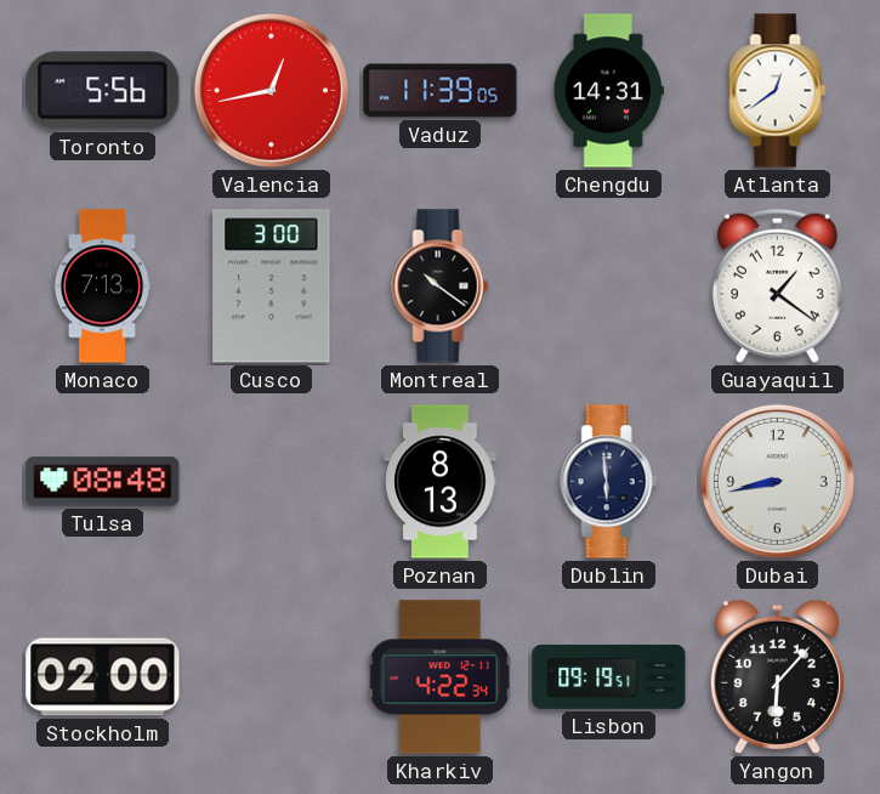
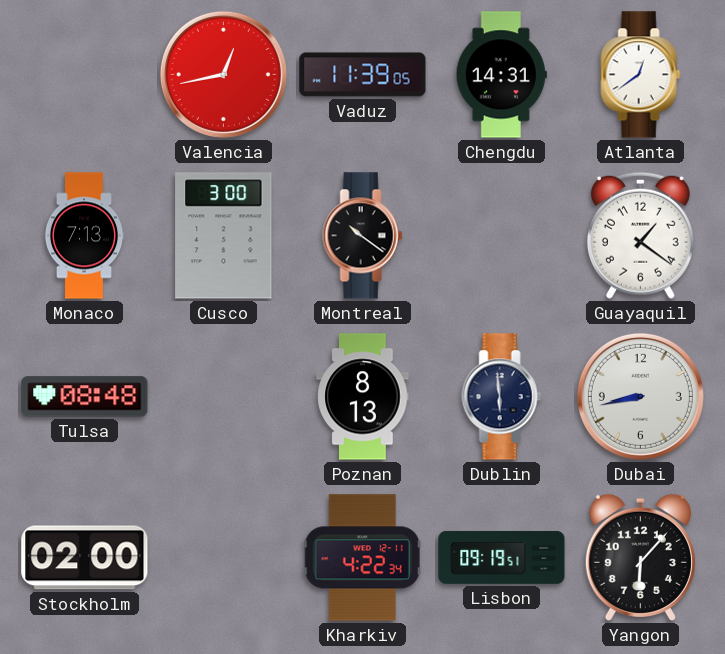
Toronto: 5:56 -> none
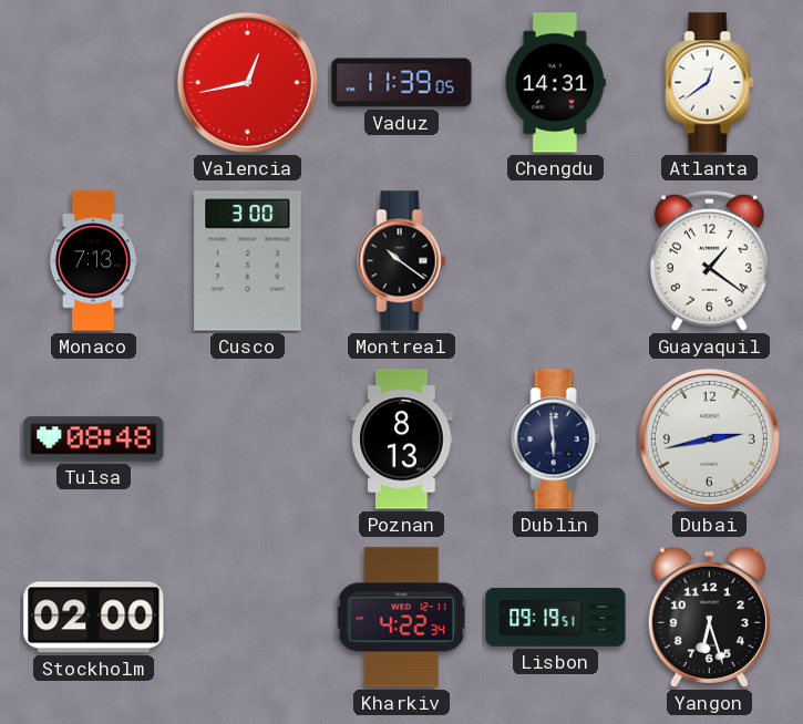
Dubai: 8:43 -> 2:43
Yangon: 6:07 -> 6:27
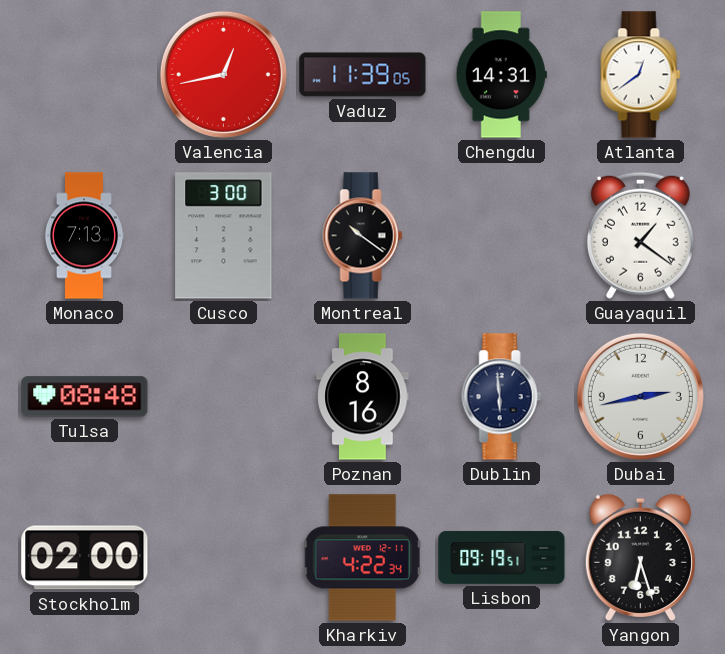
Poznan: 8:13 -> 8:16
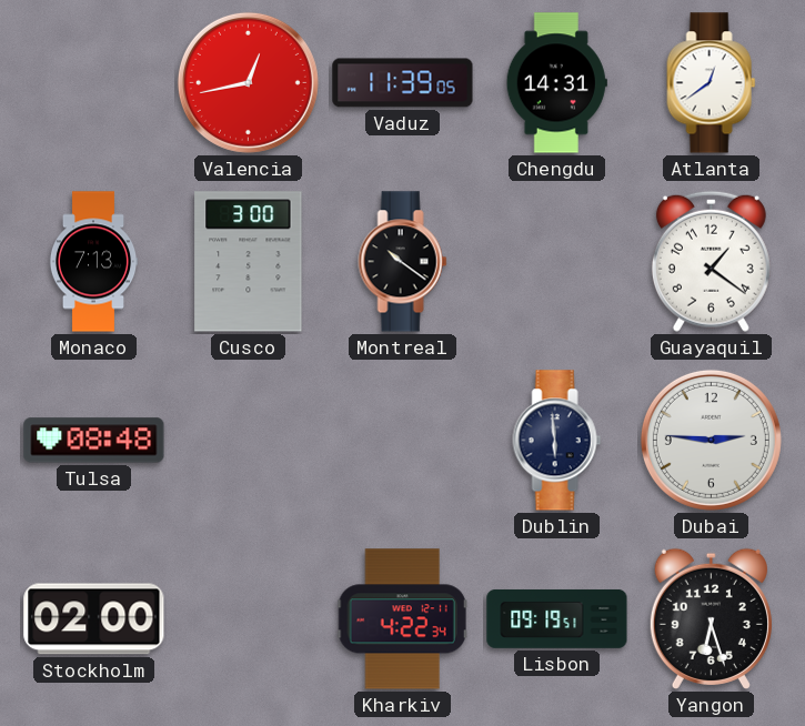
Poznan: 8:16 -> none
Dubai: 2:43 -> 2:46
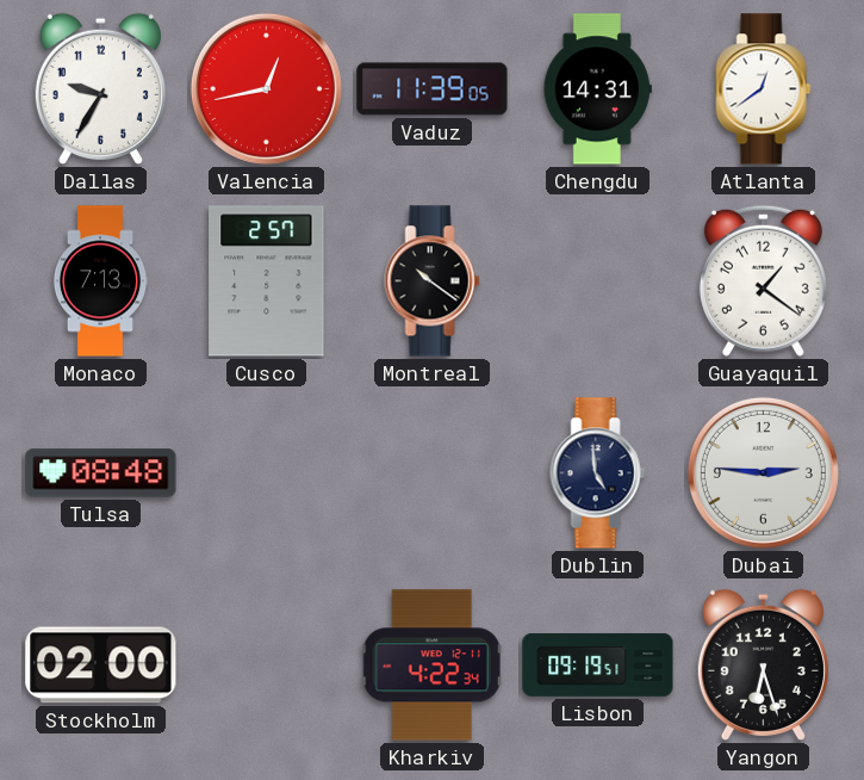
Dallas: none -> 9:35
Cusco: 3:00 -> 2:57
Dublin: 5:59 -> 4:59
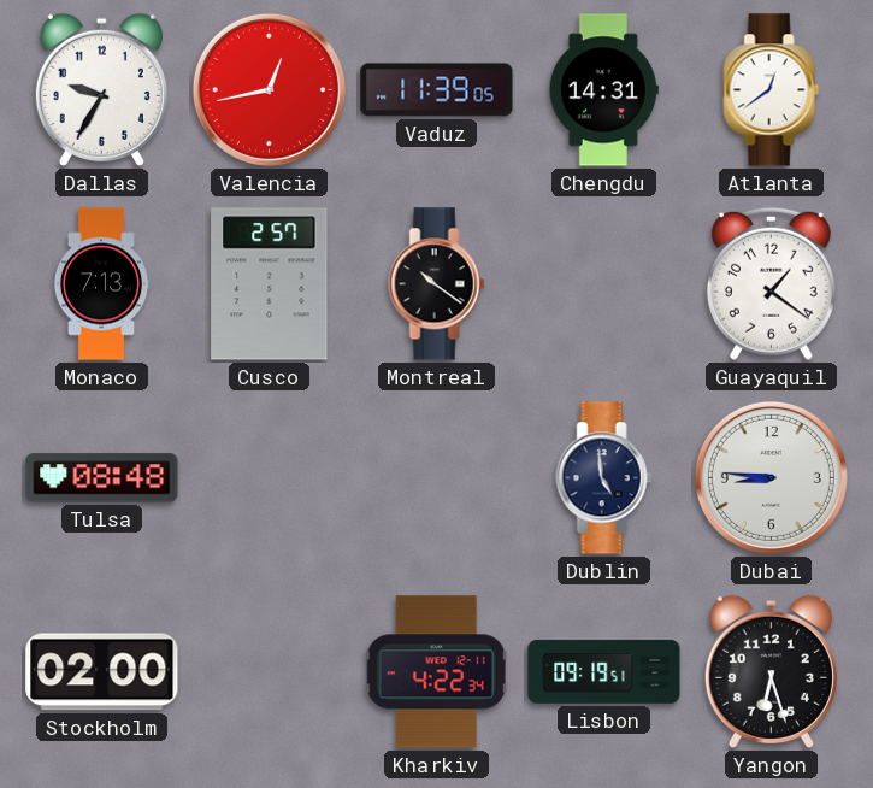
Dubai: 2:46 -> 8:46
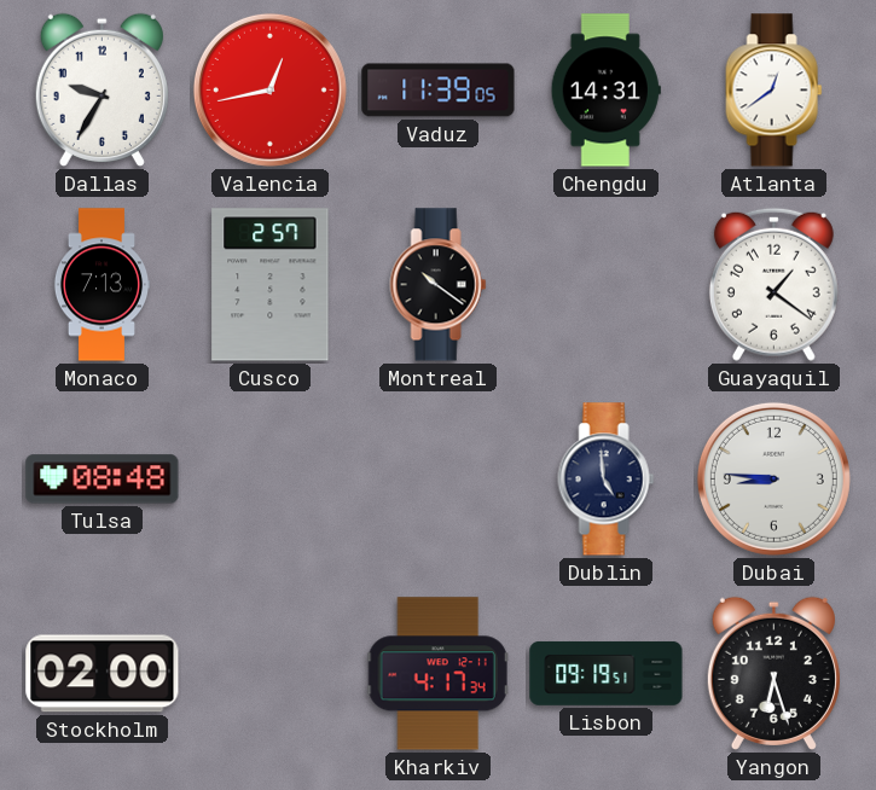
Kharkiv: 4:22 -> 4:17
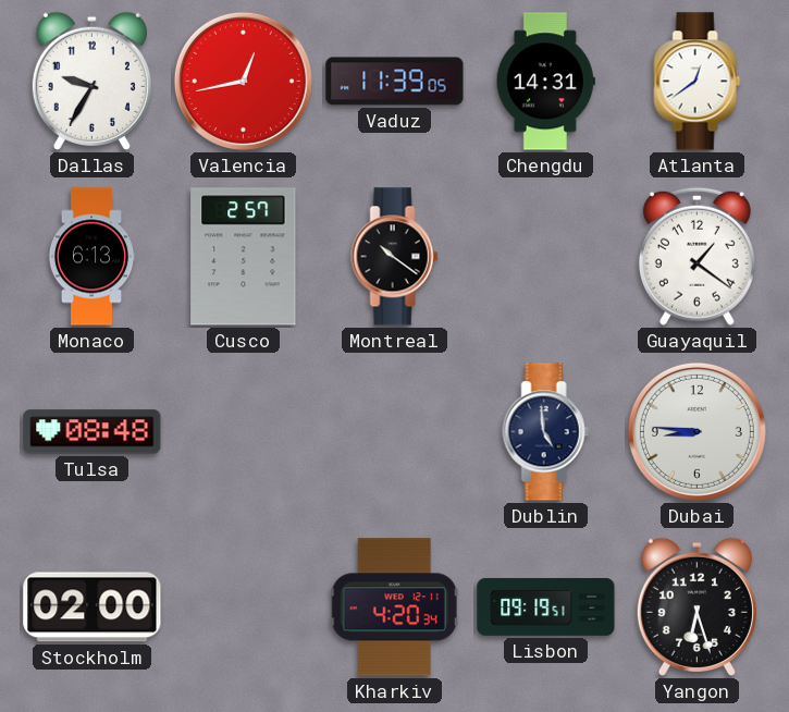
Monaco: 7:13 -> 6:13
Kharkiv: 4:17 -> 4:20
